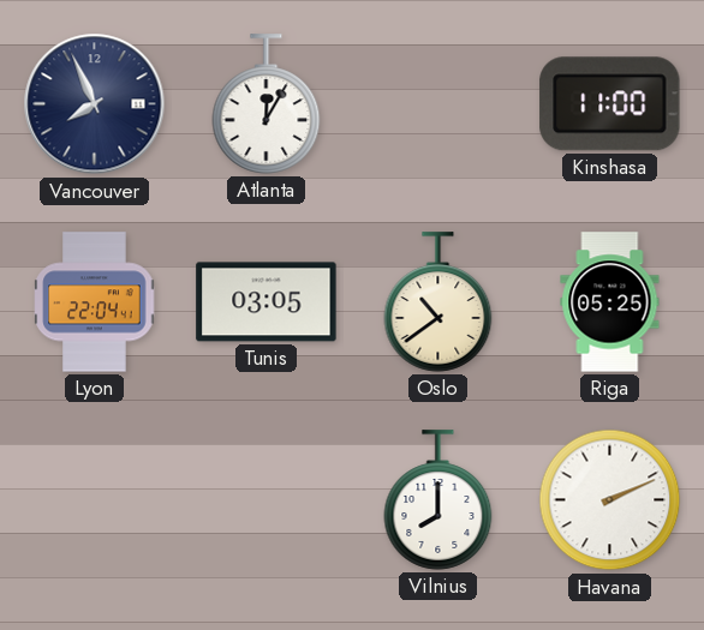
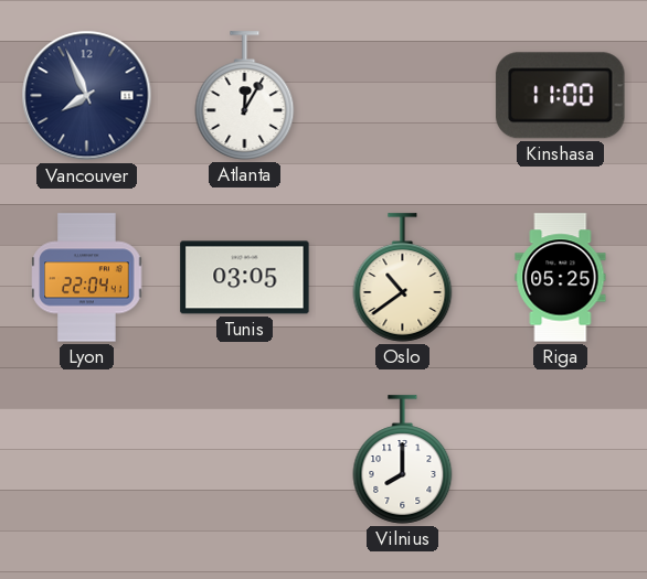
Havana: 2:11 -> none
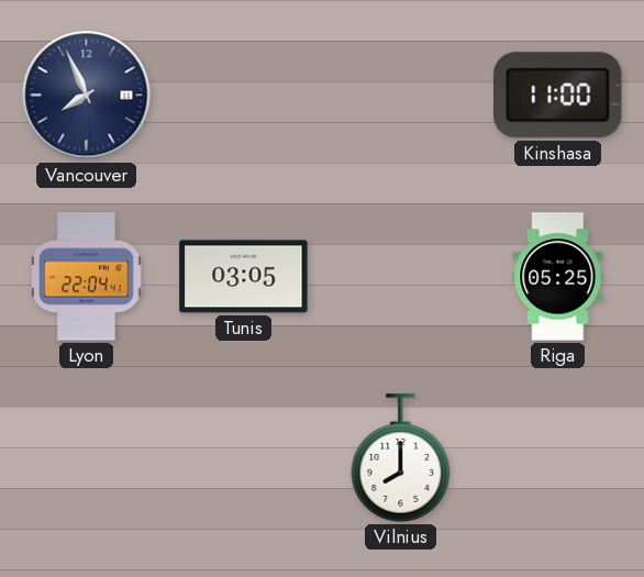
Atlanta: 12:05 -> none
Oslo: 10:39 -> none
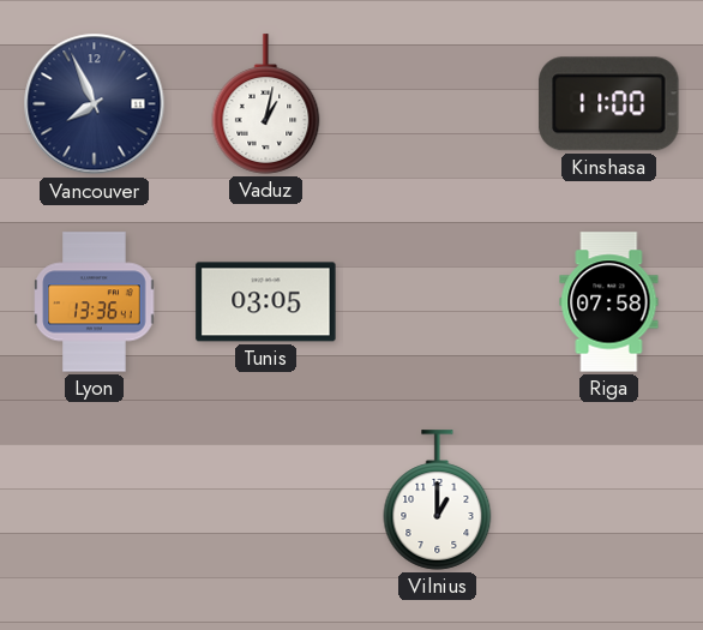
Vaduz: none -> 1:02
Lyon: 22:04 -> 13:36
Riga: 05:25 -> 07:58
Vilnius: 8:00 -> 1:00
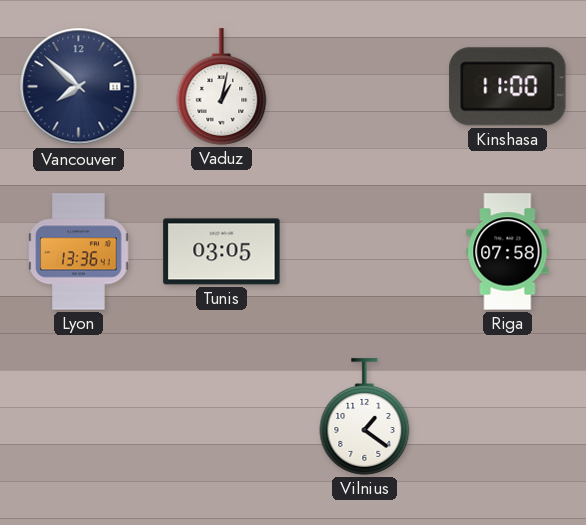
Vancouver: 7:56 -> 7:52
Vilnius: 1:00 -> 1:21
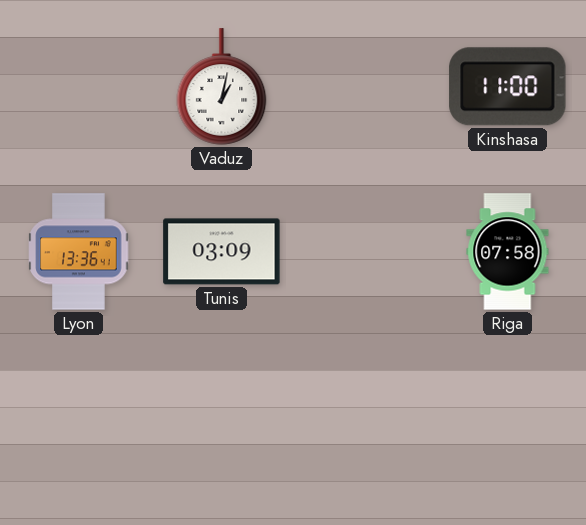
Vancouver: 7:52 -> none
Tunis: 03:05 -> 03:09
Vilnius: 1:21 -> none
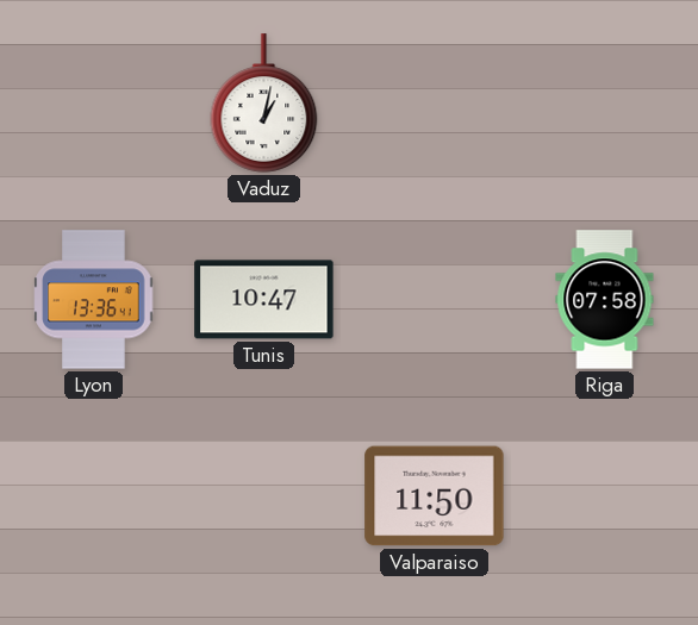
Kinshasa: 11:00 -> none
Tunis: 03:09 -> 10:47
Valparaiso: none -> 11:50
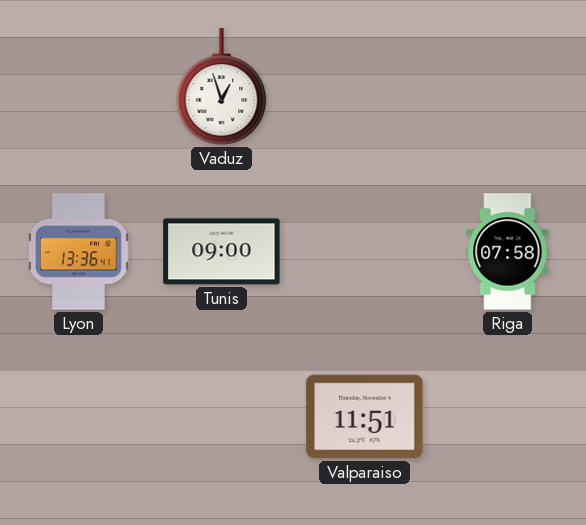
Vaduz: 1:02 -> 12:57
Tunis: 10:47 -> 09:00
Valparaiso: 11:50 -> 11:51
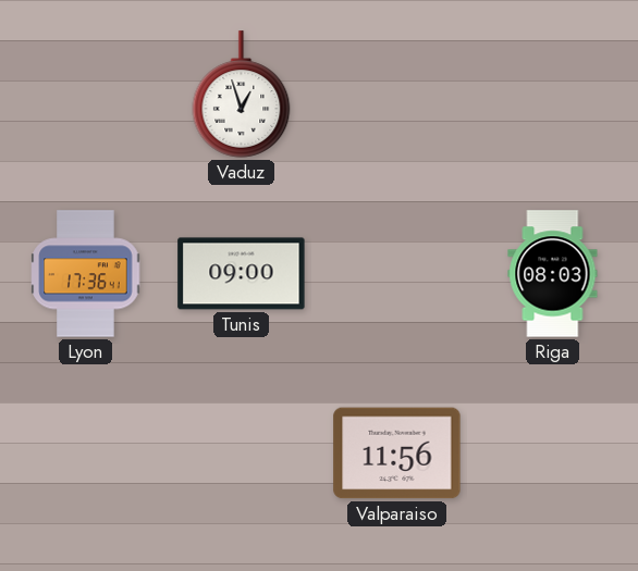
Lyon: 13:36 -> 17:36
Riga: 07:58 -> 08:03
Valparaiso: 11:51 -> 11:56
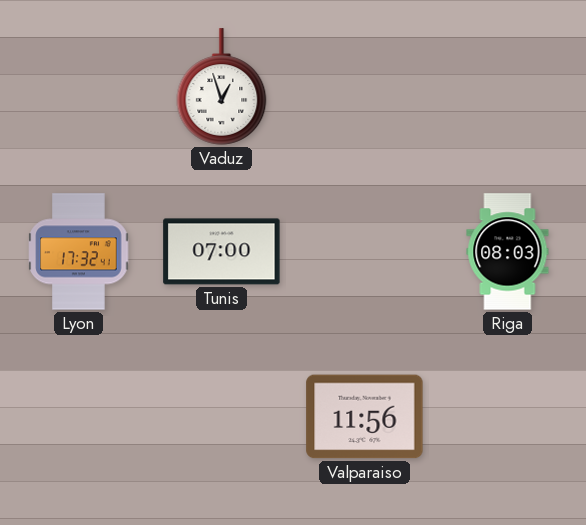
Lyon: 17:36 -> 17:32
Tunis: 09:00 -> 07:00
